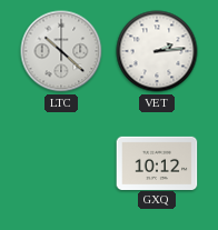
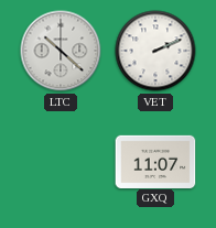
VET: 2:14 -> 2:11
GXQ: 10:12 -> 11:07
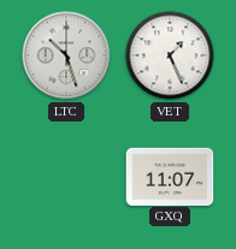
LTC: 10:22 -> 10:27
VET: 2:11 -> 1:26
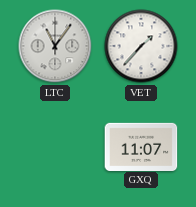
LTC: 10:27 -> 11:06
VET: 1:26 -> 1:37
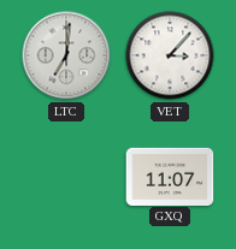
LTC: 11:06 -> 7:01
VET: 1:37 -> 3:07
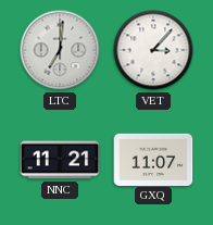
NNC: none -> 11:21
